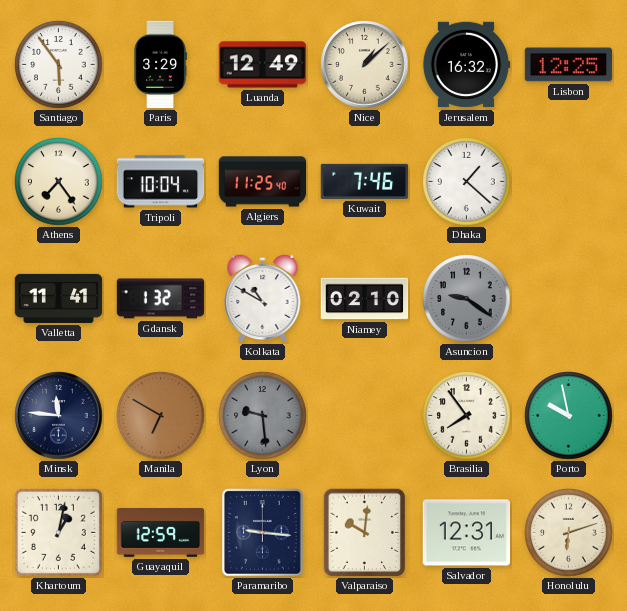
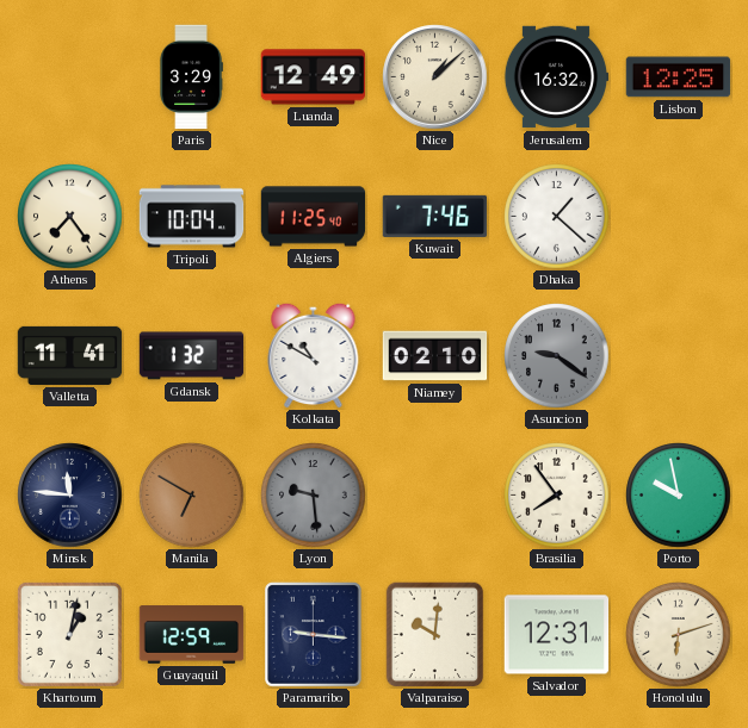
Santiago: 5:54 -> none
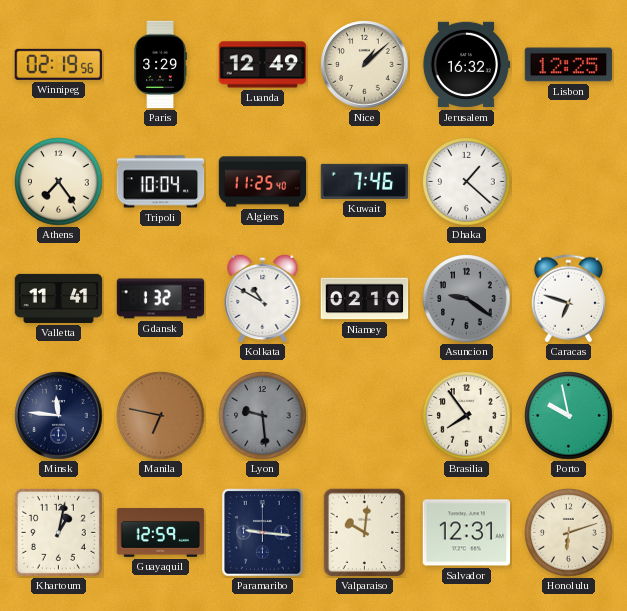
Winnipeg: none -> 02:19
Caracas: none -> 6:48
Manila: 6:50 -> 6:47
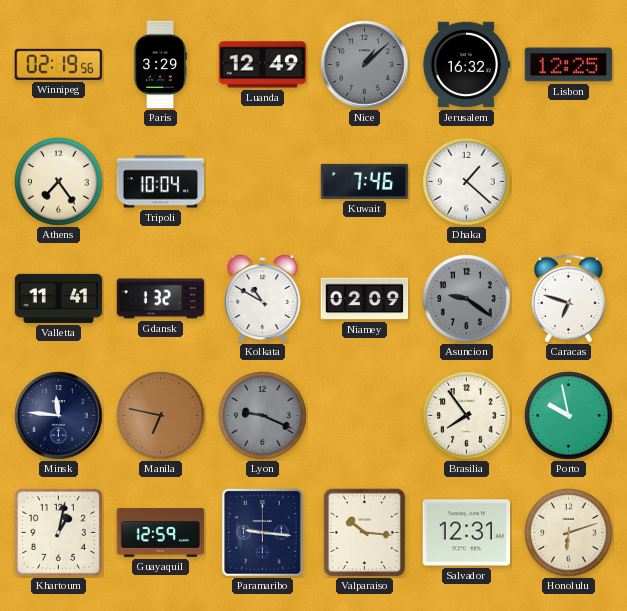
Nice dial: cream -> grey
Algiers: 11:25 -> none
Niamey: 02:10 -> 02:09
Lyon: 9:29 -> 9:19
Valparaiso: 10:01 -> 10:16
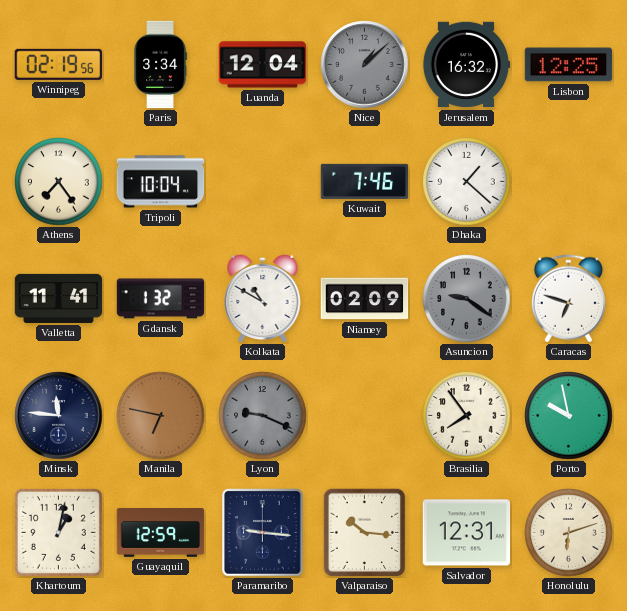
Paris: 3:29 -> 3:34
Luanda: 12:49 -> 12:04
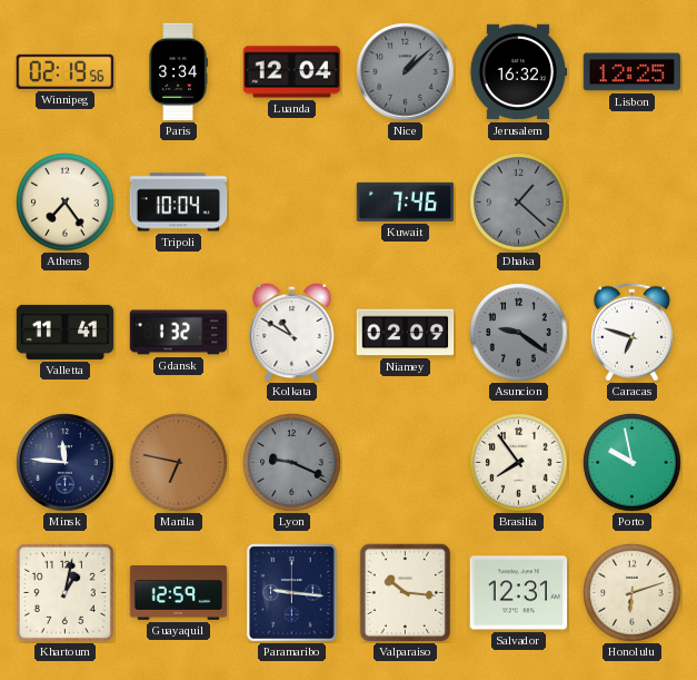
Dhaka dial: white -> grey
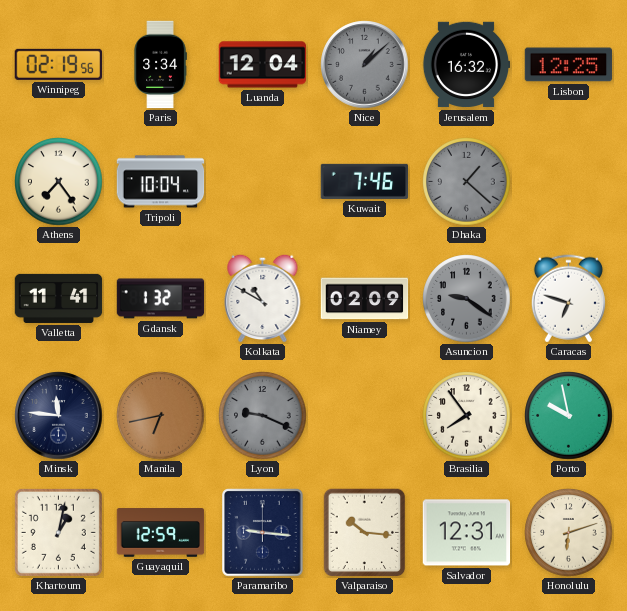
Manila: 6:47 -> 6:43
